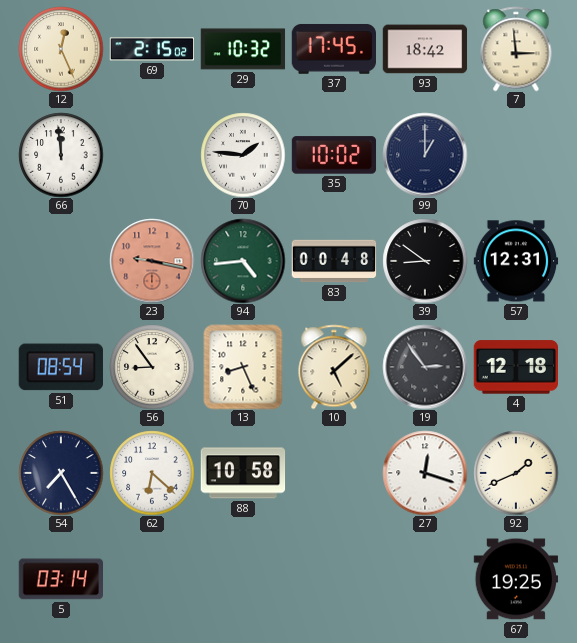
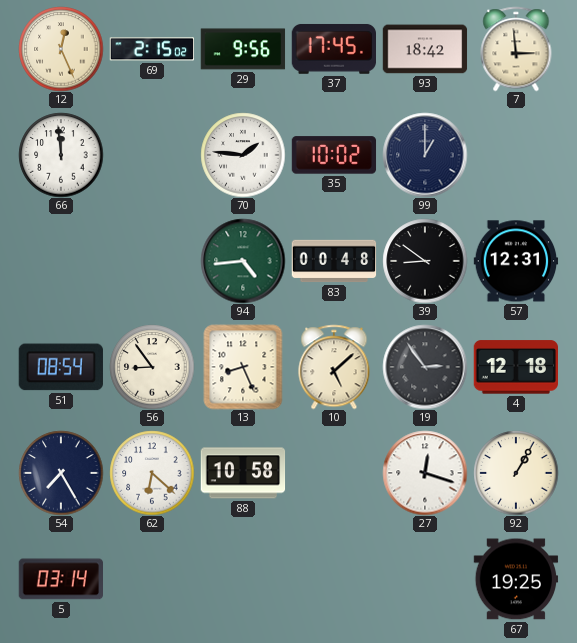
29: 10:32 -> 9:56
23: 9:17 -> none
92: 1:41 -> 1:05
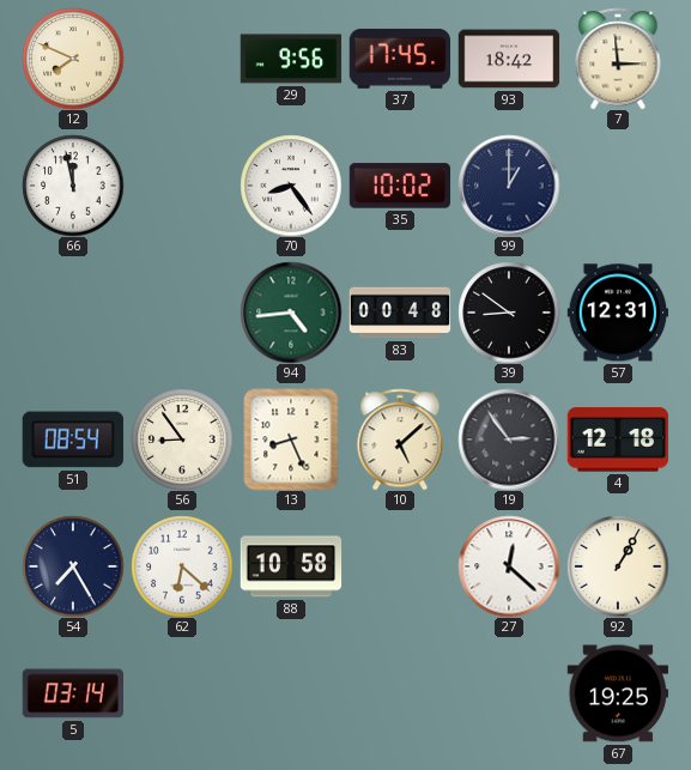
12: 12:26 -> 7:49
69: 2:15 -> none
66: 11:59 -> 11:58
70: 1:46 -> 8:24
27: 12:18 -> 12:22
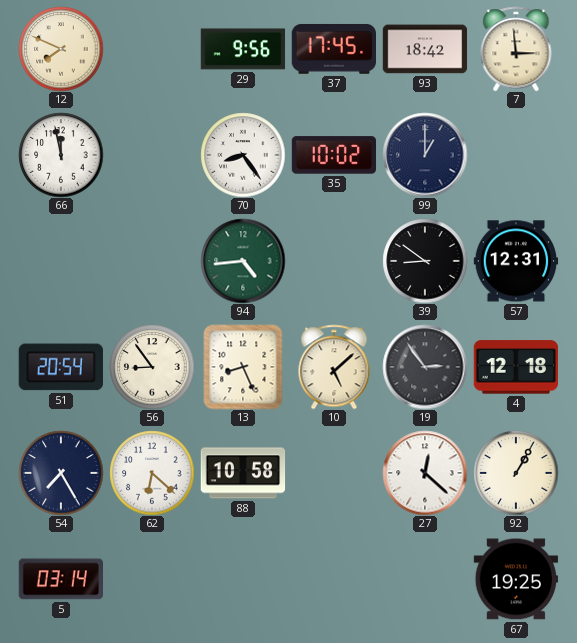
83: 00:48 -> none
51: 08:54 -> 20:54
